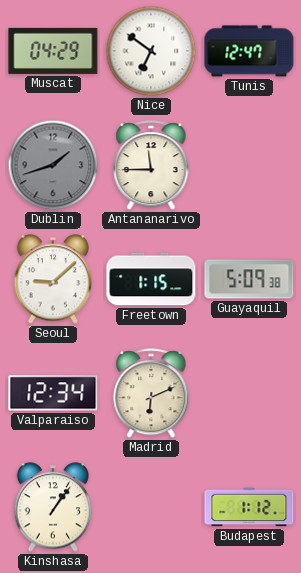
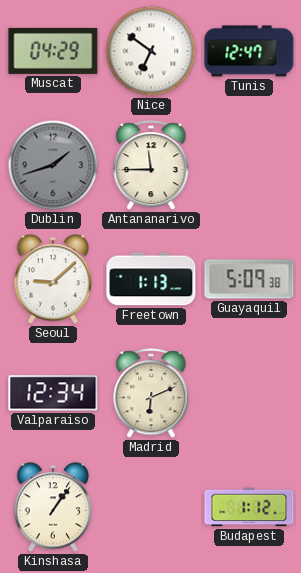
Freetown: 1:15 -> 1:13
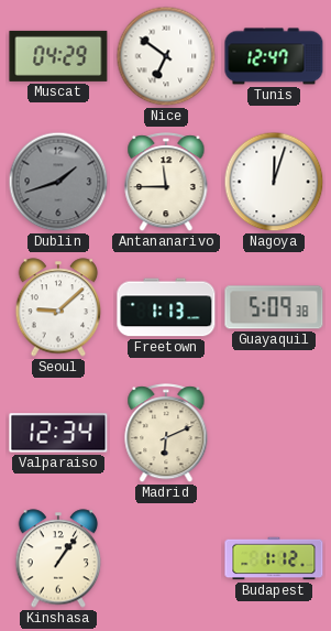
Nagoya: none -> 12:03
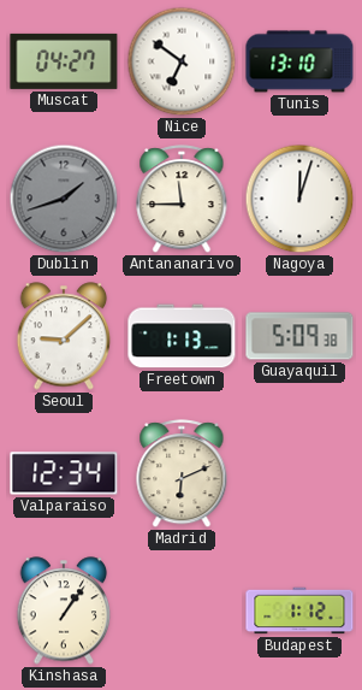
Muscat: 04:29 -> 04:27
Tunis: 12:47 -> 13:10
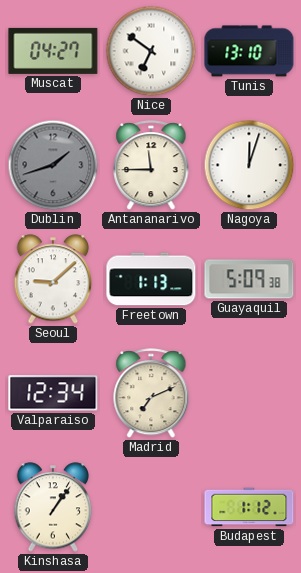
Madrid: 6:11 -> 7:11
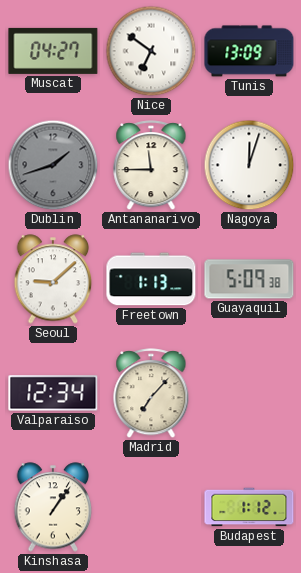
Tunis: 13:10 -> 13:09
Madrid: 7:11 -> 7:07
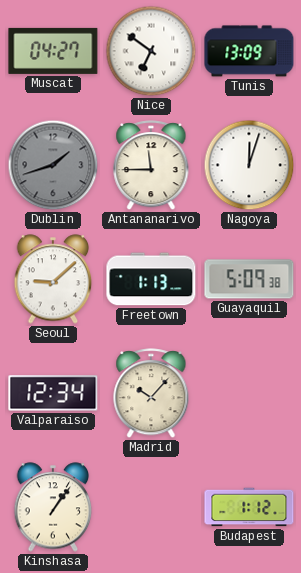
Madrid: 7:07 -> 10:07
